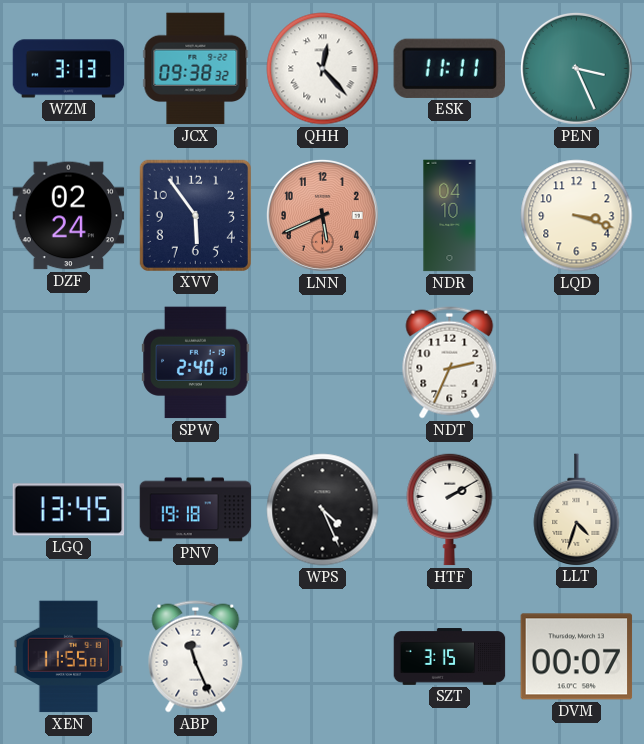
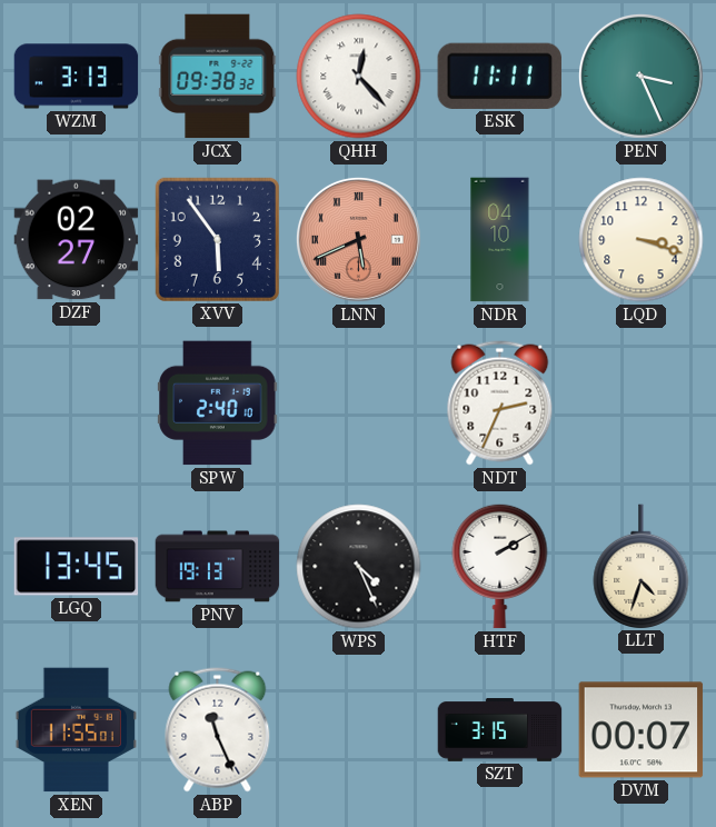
DZF: 02:24 -> 02:27
LNN numerals: Arabic -> Roman
PNV: 19:18 -> 19:13
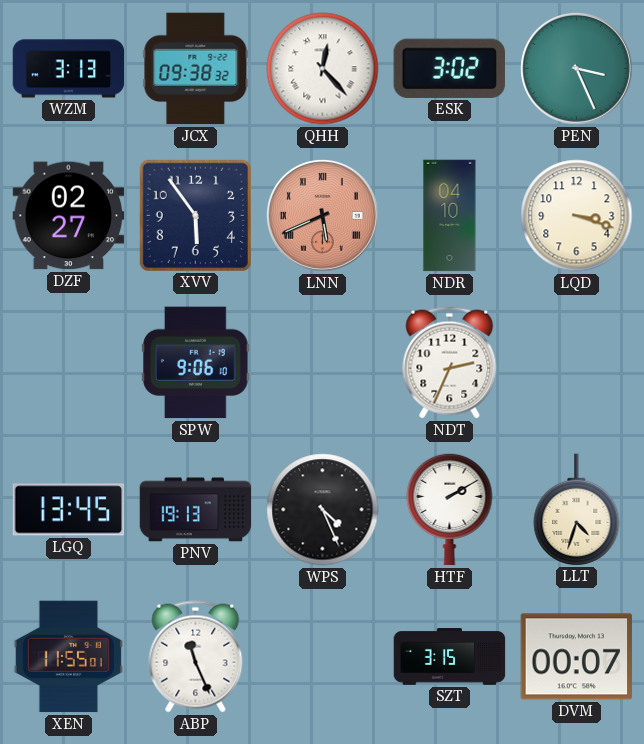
ESK: 11:11 -> 3:02
SPW: 2:40 -> 9:06
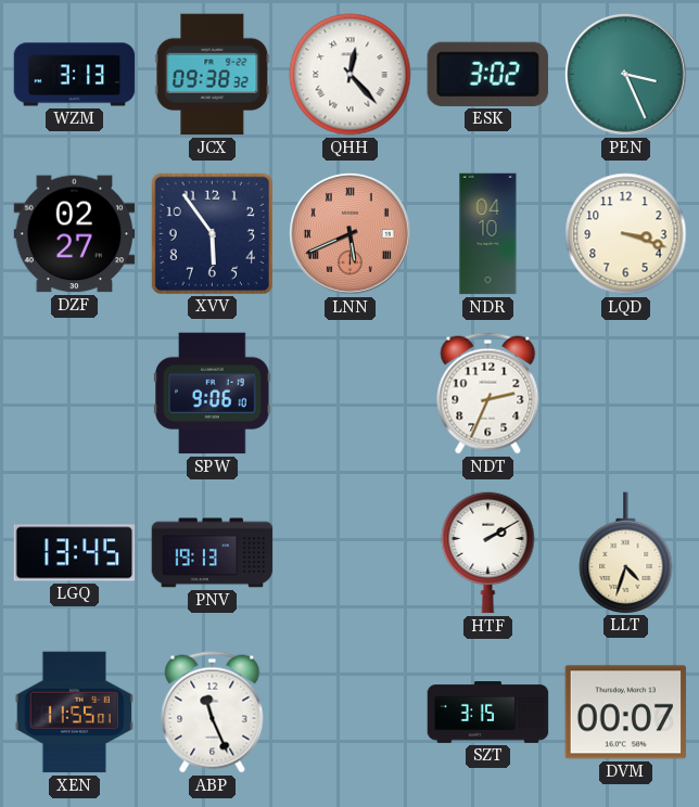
WPS: 4:26 -> none
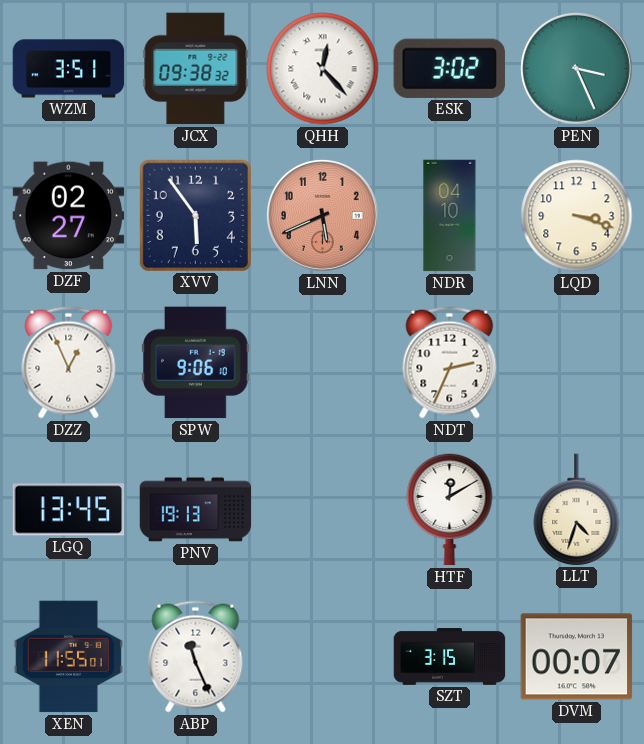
WZM: 3:13 -> 3:51
LNN numerals: Roman -> Arabic
DZZ: none -> 12:56
HTF: 2:10 -> 12:10
